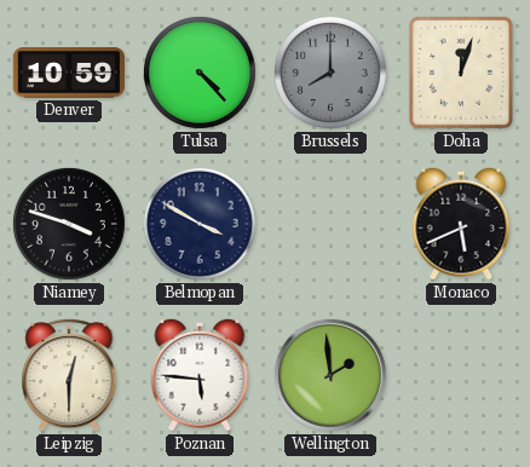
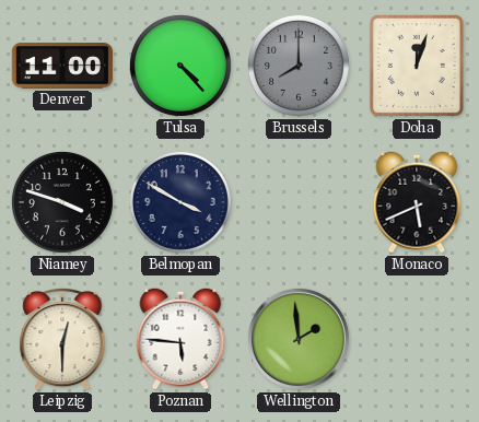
Denver: 10:59 -> 11:00
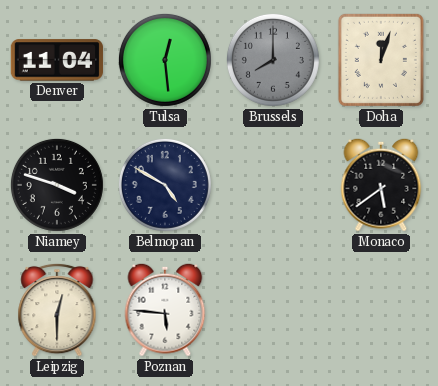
Denver: 11:00 -> 11:04
Tulsa: 4:23 -> 12:29
Belmopan: 3:50 -> 4:50
Monaco: 5:41 -> 5:39
Wellington: 1:59 -> none
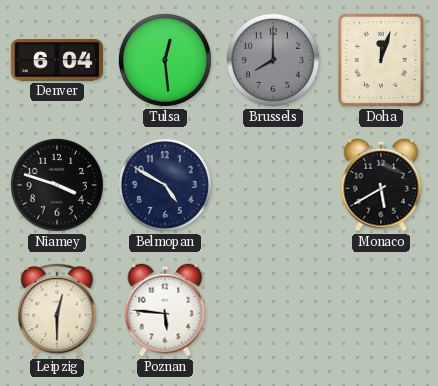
Denver: 11:04 -> 6:04
Monaco: 5:39 -> 5:40
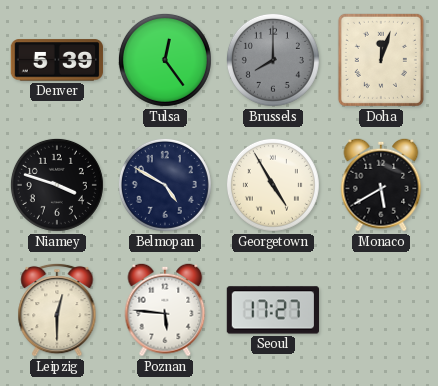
Denver: 6:04 -> 5:39
Tulsa: 12:29 -> 12:24
Georgetown: none -> 4:55
Seoul: none -> 17:27
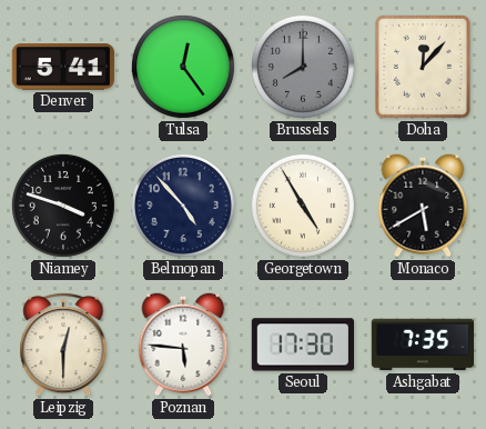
Denver: 5:39 -> 5:41
Doha: 12:03 -> 12:07
Belmopan: 4:50 -> 4:53
Seoul: 17:27 -> 17:30
Ashgabat: none -> 7:35
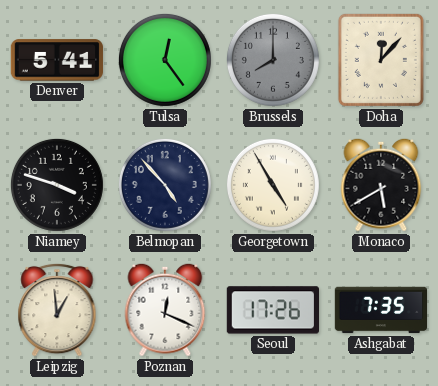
Leipzig: 12:30 -> 12:59
Poznan: 5:46 -> 12:19
Seoul: 17:30 -> 17:26
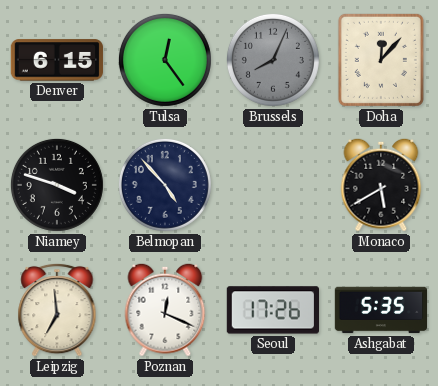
Denver: 5:41 -> 6:15
Brussels: 8:00 -> 8:04
Georgetown: 4:55 -> none
Leipzig: 12:59 -> 6:59
Ashgabat: 7:35 -> 5:35
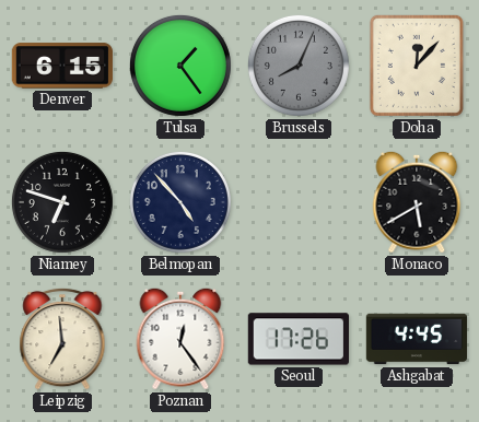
Tulsa: 12:24 -> 1:24
Niamey: 3:48 -> 6:48
Poznan: 12:19 -> 12:24
Ashgabat: 5:35 -> 4:45
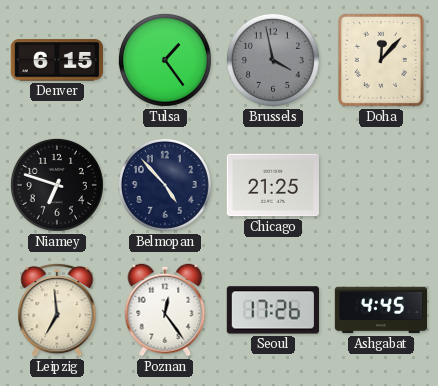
Brussels: 8:04 -> 3:58
Chicago: none -> 21:25
Monaco: 5:40 -> none
